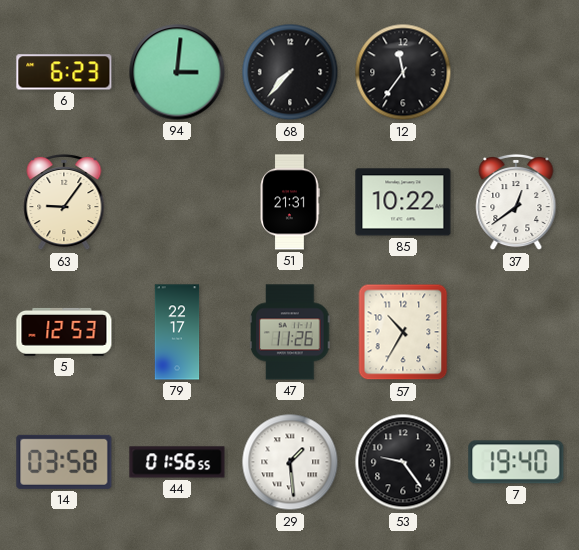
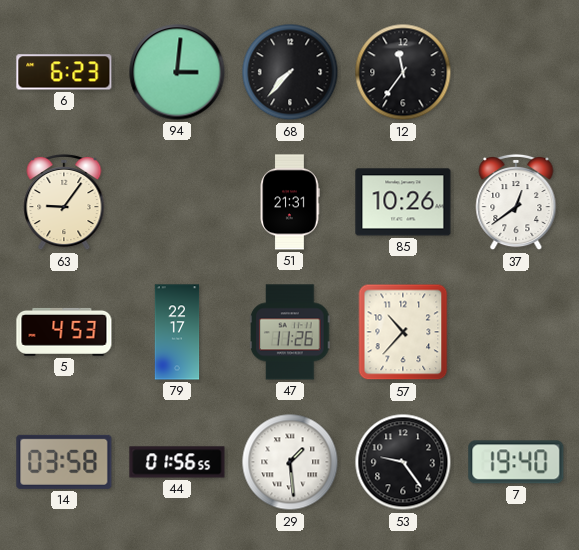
85: 10:22 -> 10:26
5: 12:53 -> 4:53
57: 10:35 -> 10:37
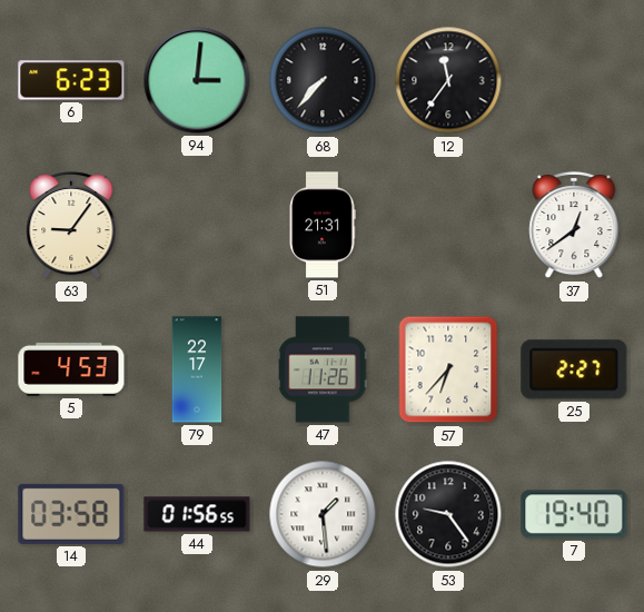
85: 10:26 -> none
57: 10:37 -> 6:37
25: none -> 2:27
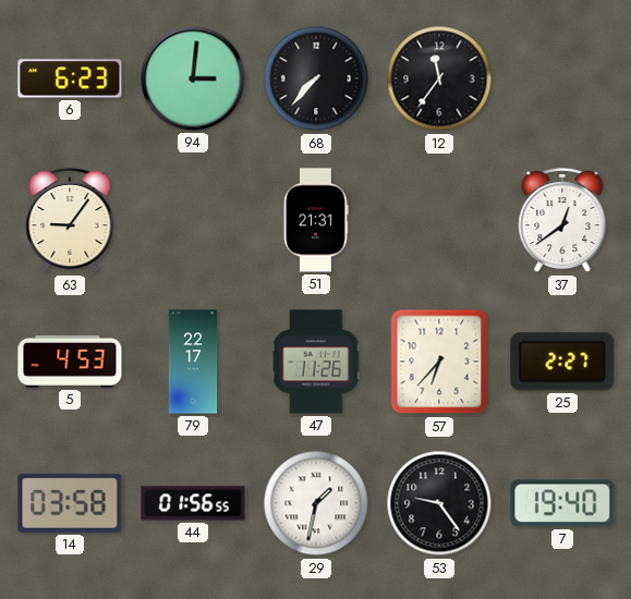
29: 1:29 -> 1:32
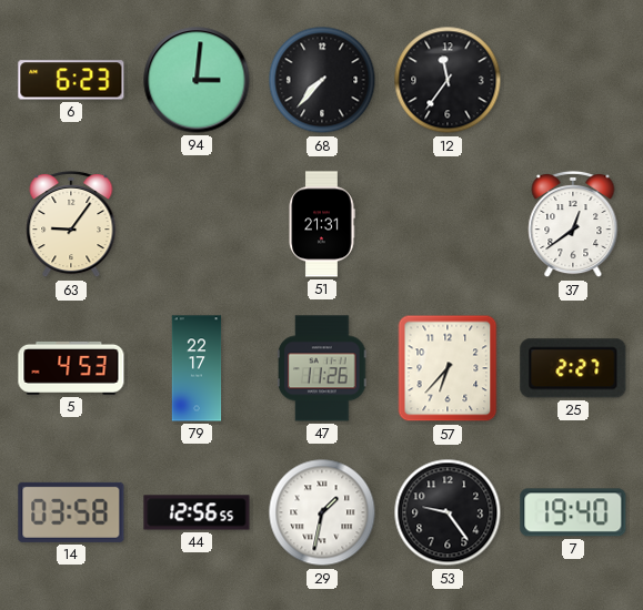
44: 01:56 -> 12:56
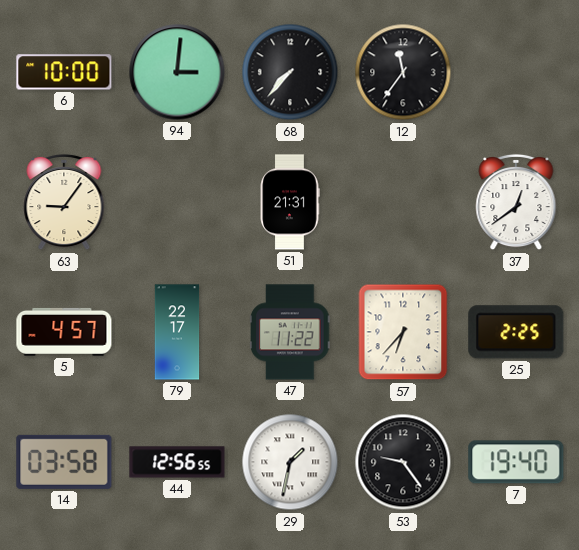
6: 6:23 -> 10:00
5: 4:53 -> 4:57
47: 11:26 -> 11:22
25: 2:27 -> 2:25
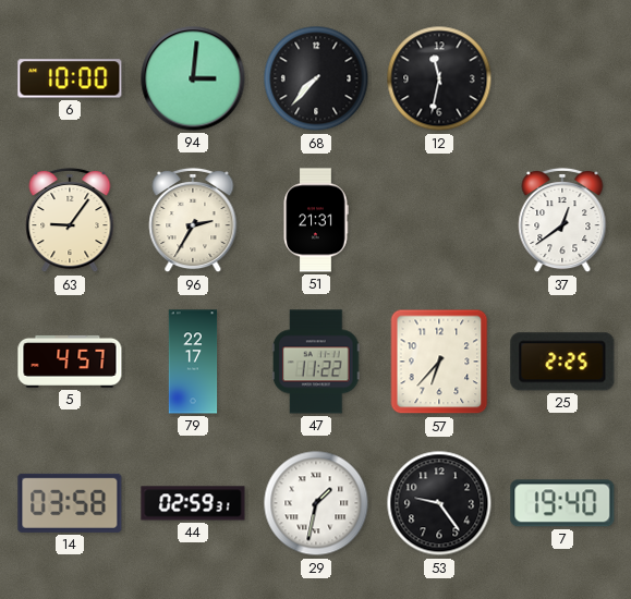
12: 11:36 -> 11:32
96: none -> 2:35
44: 12:56 -> 02:59
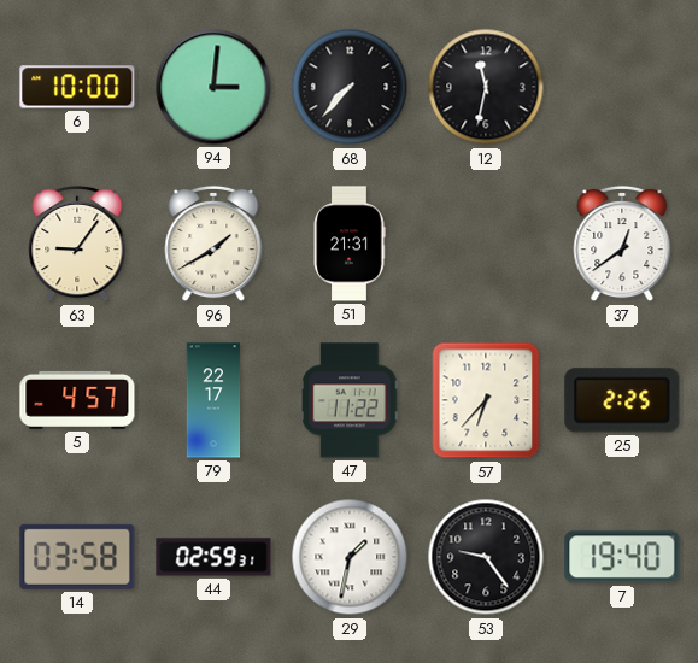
96: 2:35 -> 1:40
